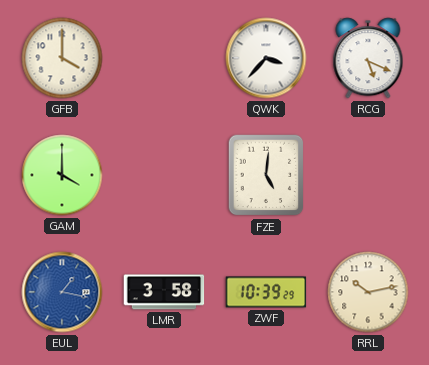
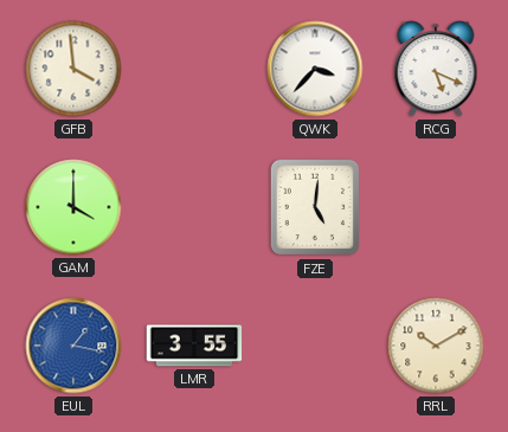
GFB: 4:00 -> 3:59
LMR: 3:58 -> 3:55
ZWF: 10:39 -> none
RRL: 10:13 -> 10:10
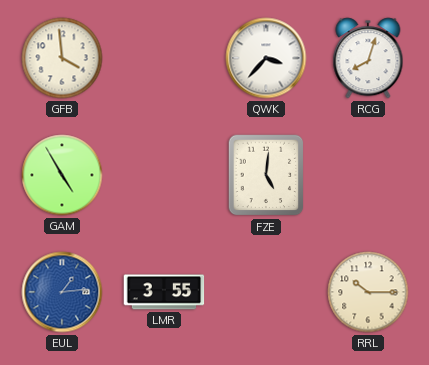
RCG: 5:19 -> 8:03
GAM: 4:00 -> 4:55
EUL: 1:17 -> 1:14
RRL: 10:10 -> 10:15
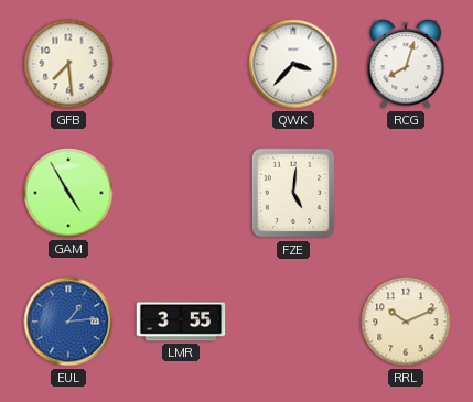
GFB: 3:59 -> 7:29
RRL: 10:15 -> 10:11
